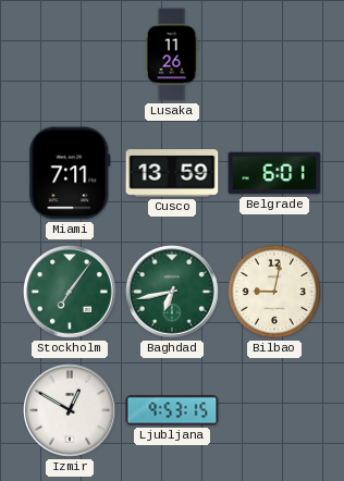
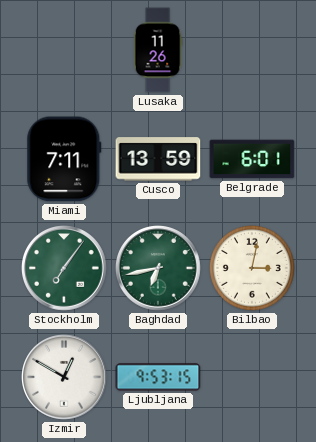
Bilbao: 9:02 -> 3:02
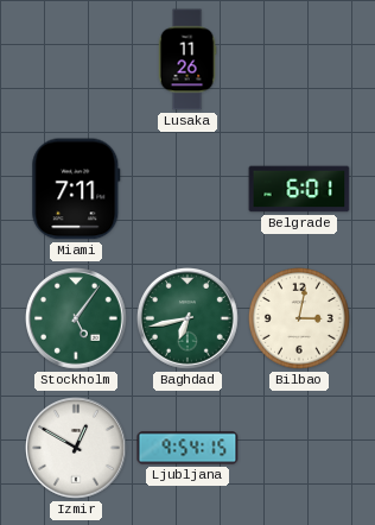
Cusco: 13:59 -> none
Stockholm: 7:06 -> 5:06
Ljubljana: 9:53 -> 9:54
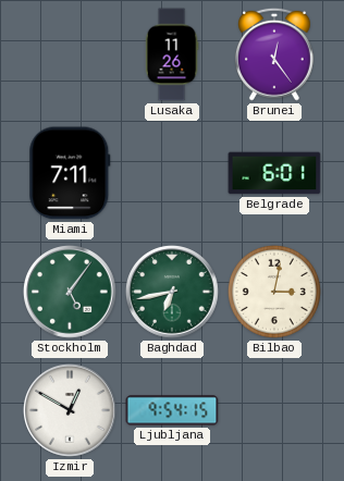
Brunei: none -> 12:24
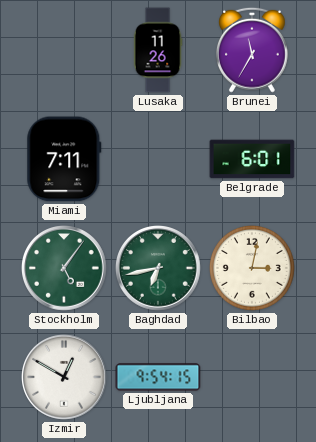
Brunei: 12:24 -> 11:35
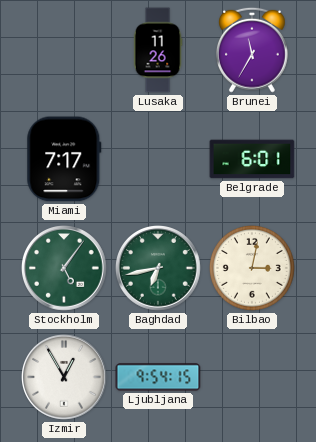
Miami: 7:11 -> 7:17
Izmir: 12:50 -> 12:55
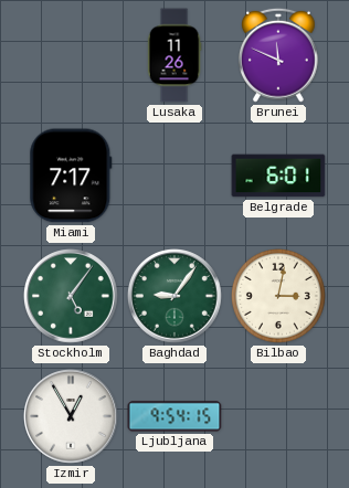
Brunei: 11:35 -> 11:49
Baghdad: 6:43 -> 9:06
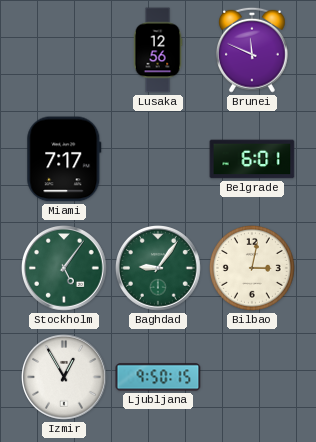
Lusaka: 11:26 -> 12:56
Ljubljana: 9:54 -> 9:50
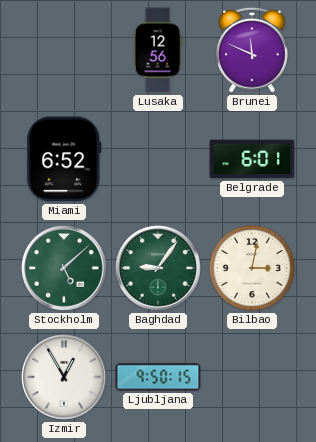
Miami: 7:17 -> 6:52
Stockholm: 5:06 -> 5:08
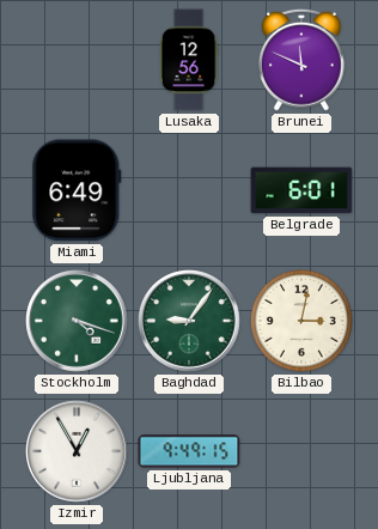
Miami: 6:52 -> 6:49
Stockholm: 5:08 -> 4:18
Ljubljana: 9:50 -> 9:49
